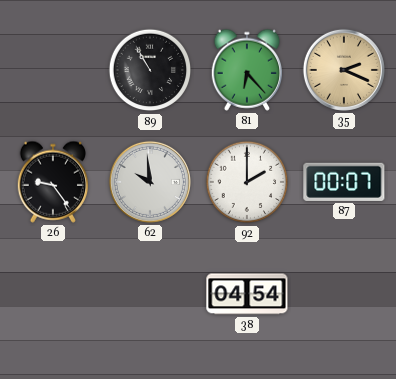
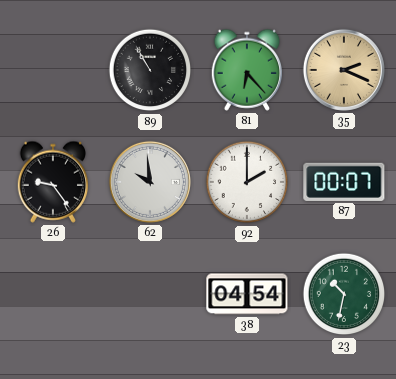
23: none -> 10:32
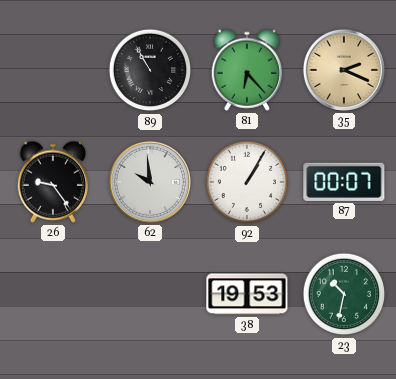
92: 2:00 -> 1:05
38: 04:54 -> 19:53
